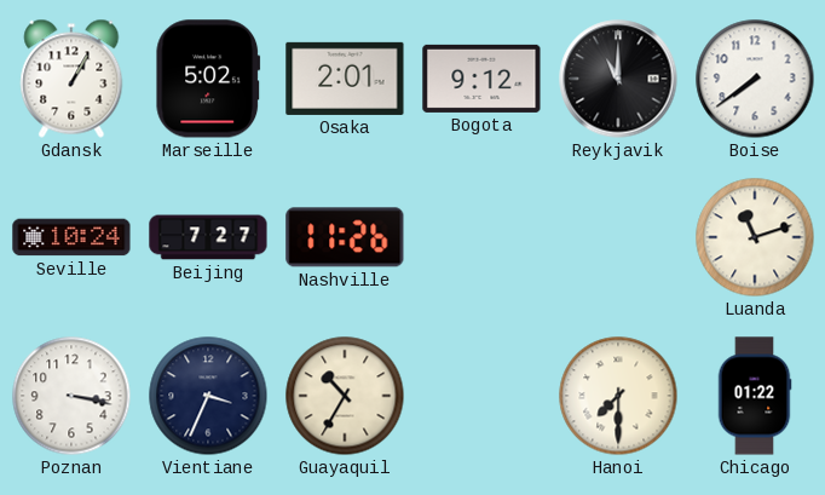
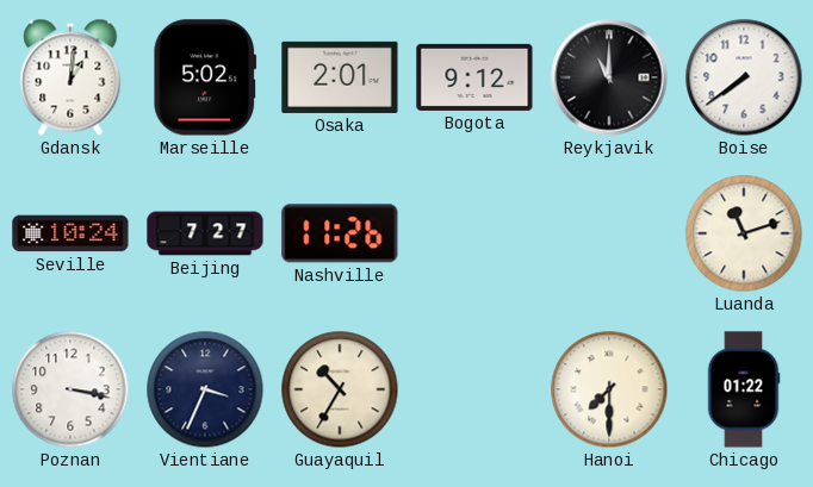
Gdansk: 1:05 -> 1:01
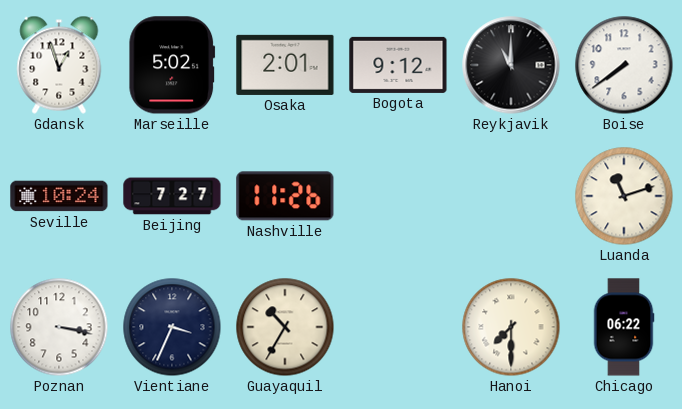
Gdansk: 1:01 -> 12:57
Chicago: 01:22 -> 06:22
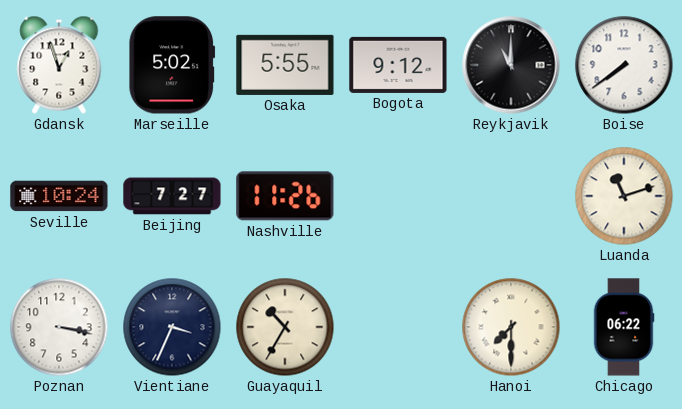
Osaka: 2:01 -> 5:55
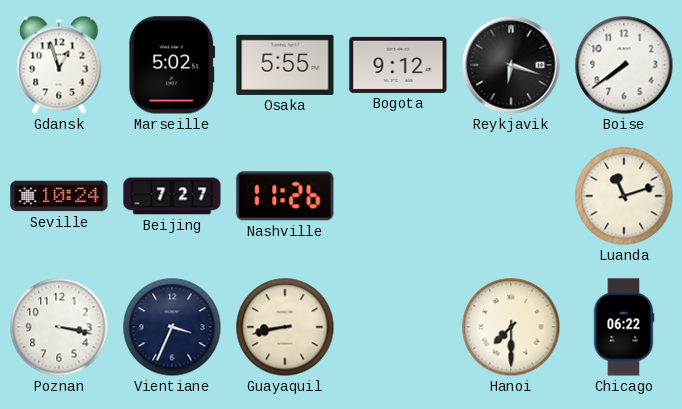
Reykjavik: 11:00 -> 6:18
Guayaquil: 10:35 -> 8:43
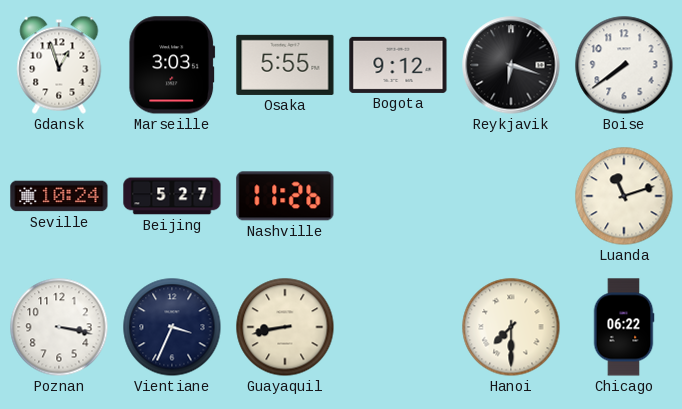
Marseille: 5:02 -> 3:03
Beijing: 7:27 -> 5:27
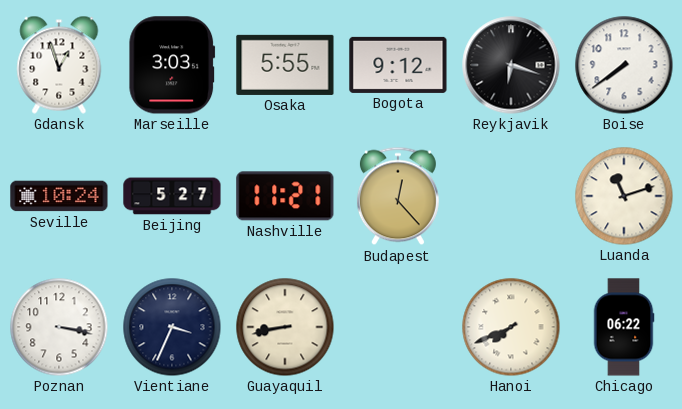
Nashville: 11:26 -> 11:21
Budapest: none -> 12:23
Hanoi: 7:30 -> 7:41
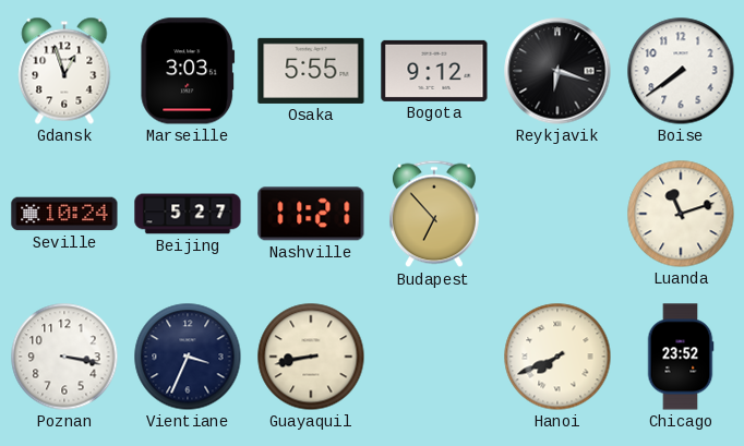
Budapest: 12:23 -> 6:53
Chicago: 06:22 -> 23:52
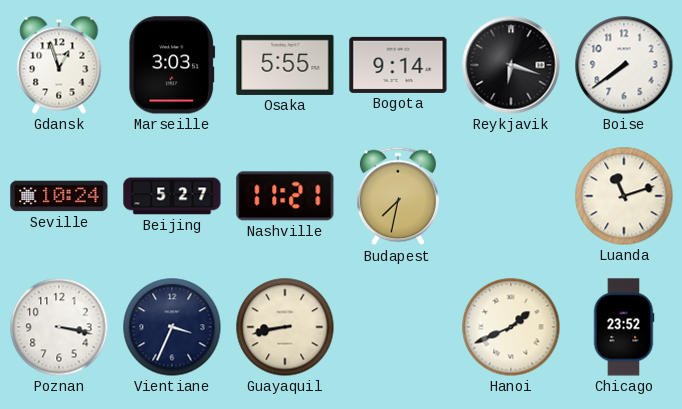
Bogota: 9:12 -> 9:14
Budapest: 6:53 -> 7:32
Hanoi: 7:41 -> 1:41
